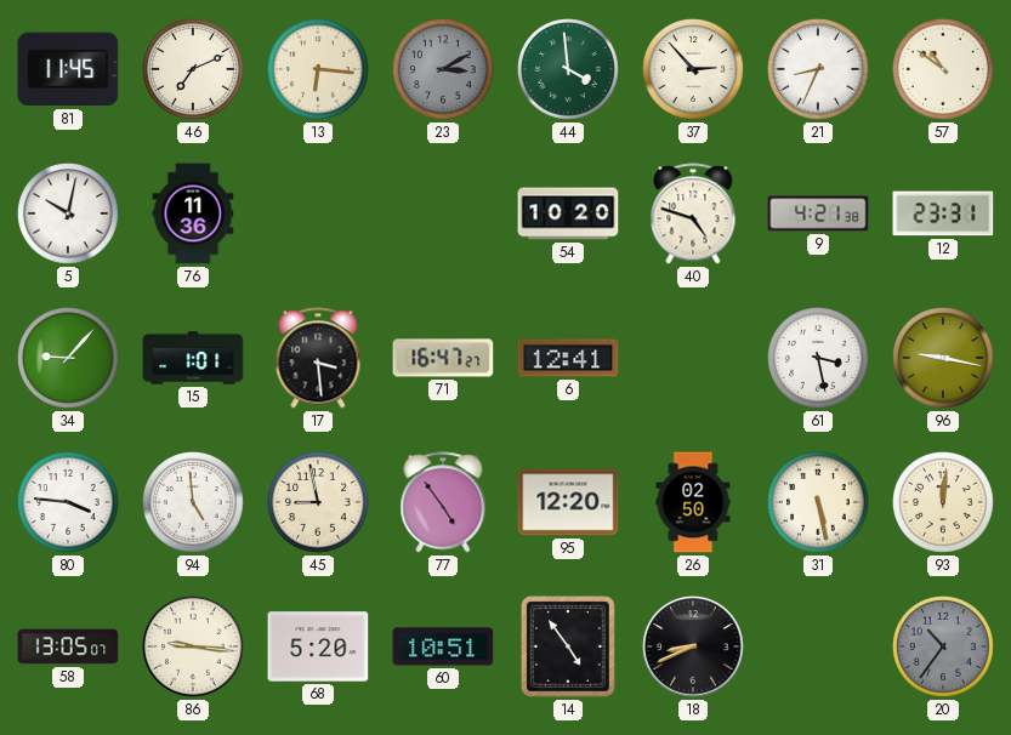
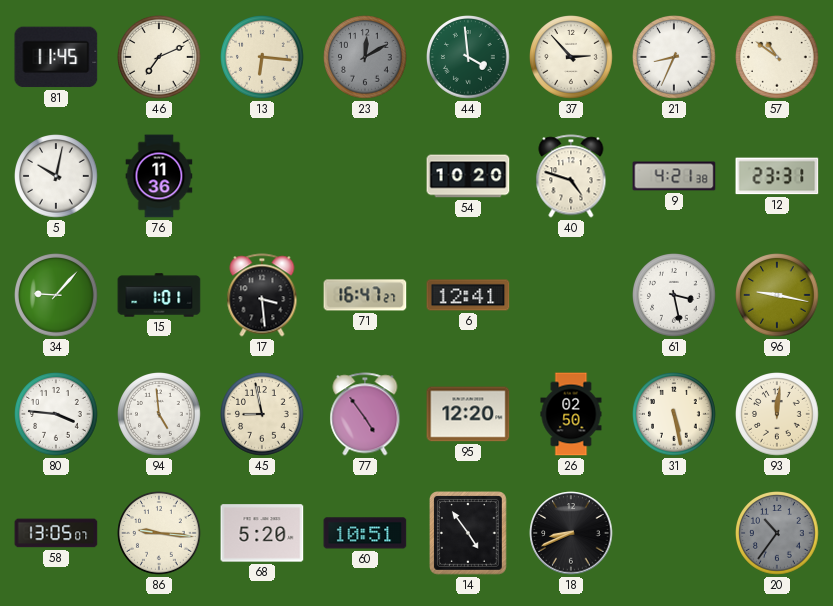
23: 3:10 -> 12:10
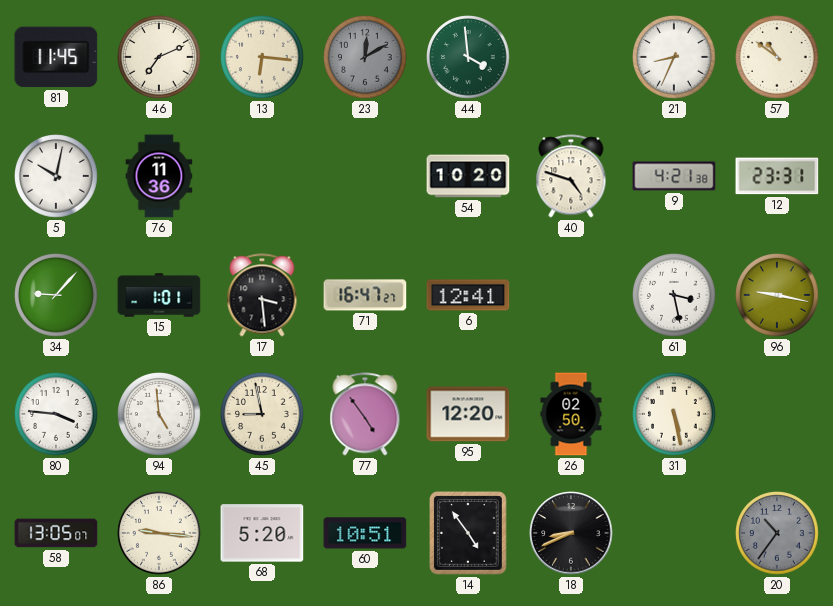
37: 2:53 -> none
93: 12:01 -> none
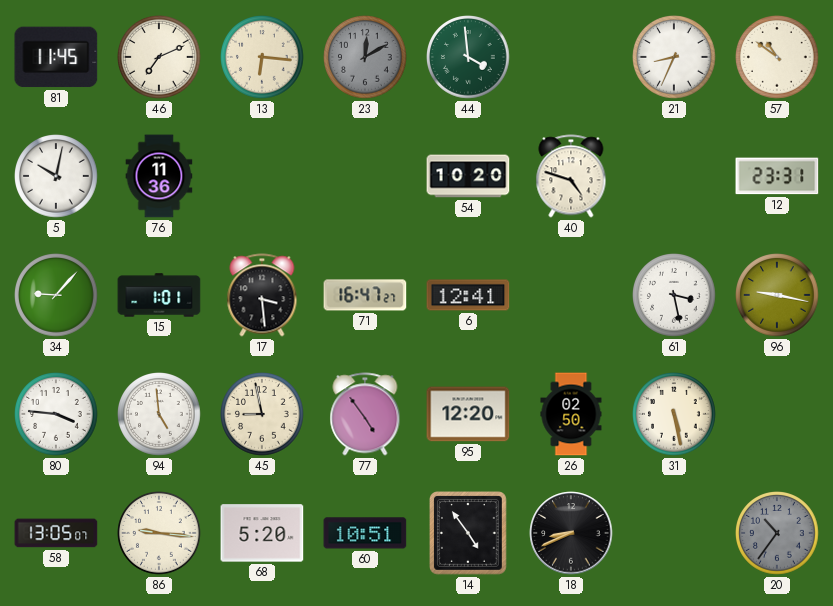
9: 4:21 -> none
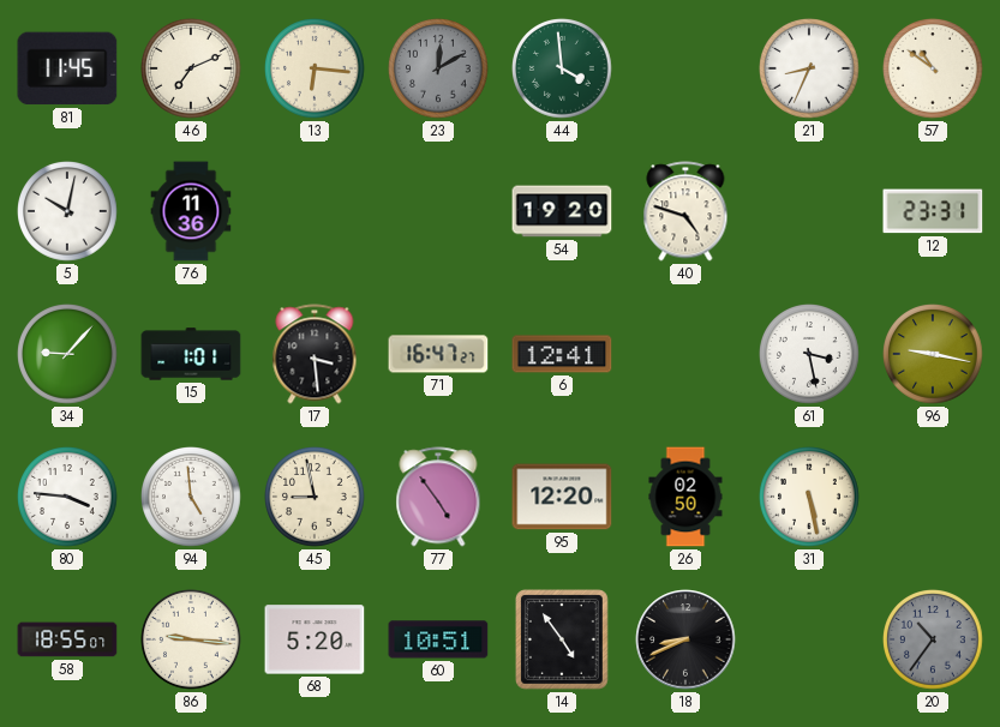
54: 10:20 -> 19:20
58: 13:05 -> 18:55
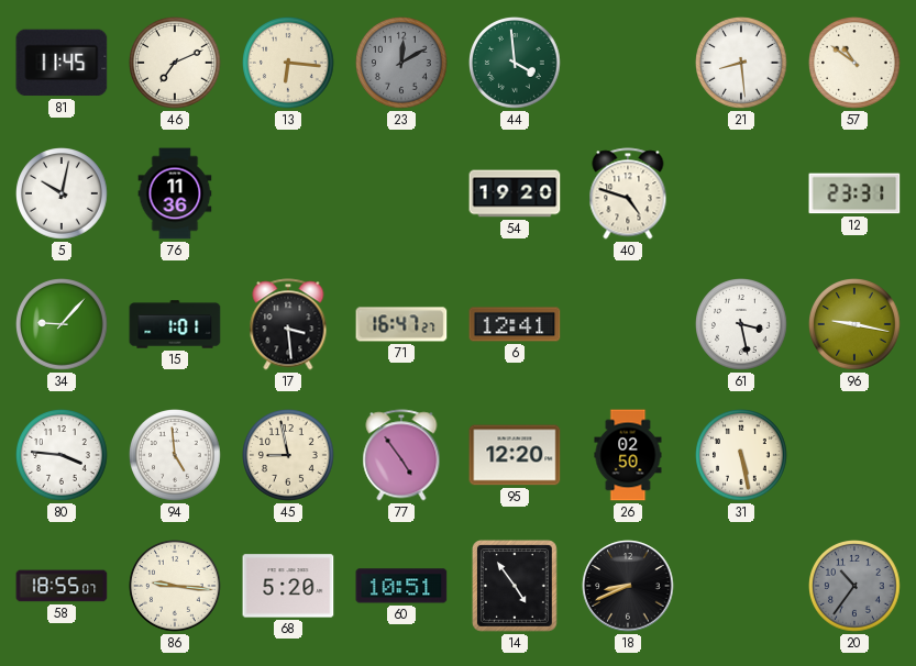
21: 8:34 -> 8:29
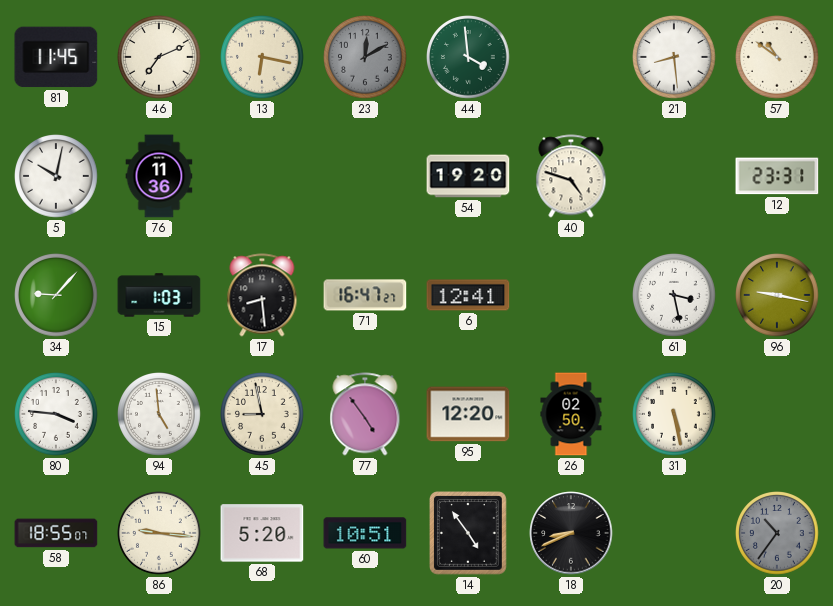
13: 6:16 -> 6:17
15: 1:01 -> 1:03
17: 3:29 -> 8:29
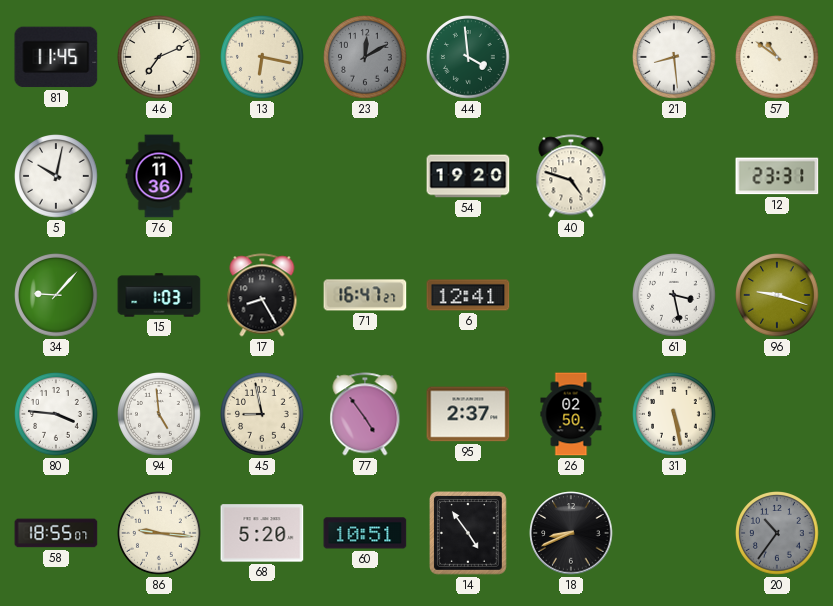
17: 8:29 -> 8:25
96: 9:17 -> 9:18
95: 12:20 -> 2:37
